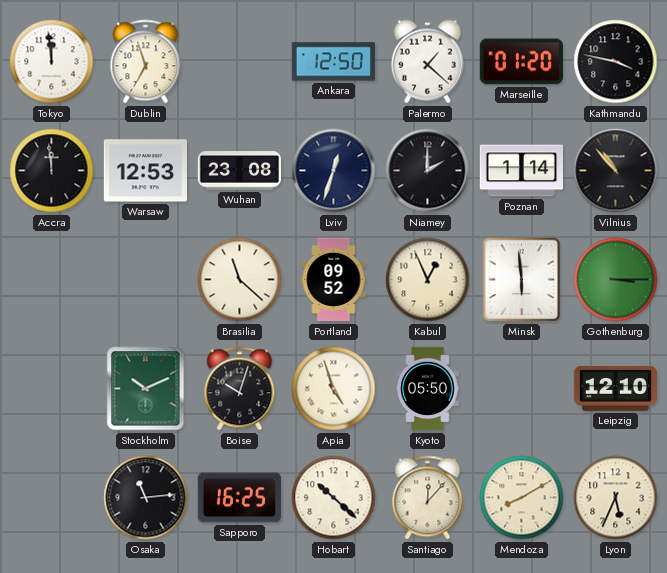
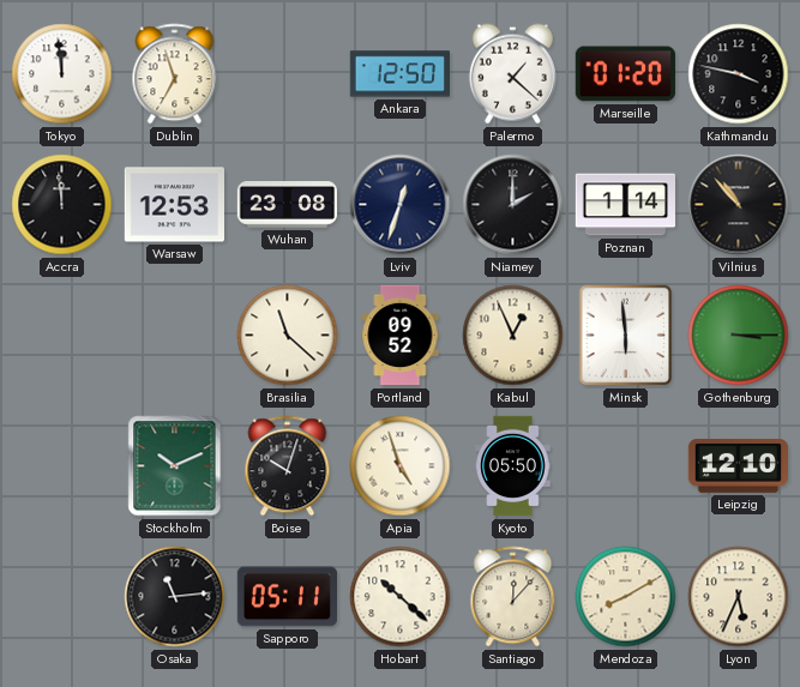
Sapporo: 16:25 -> 05:11
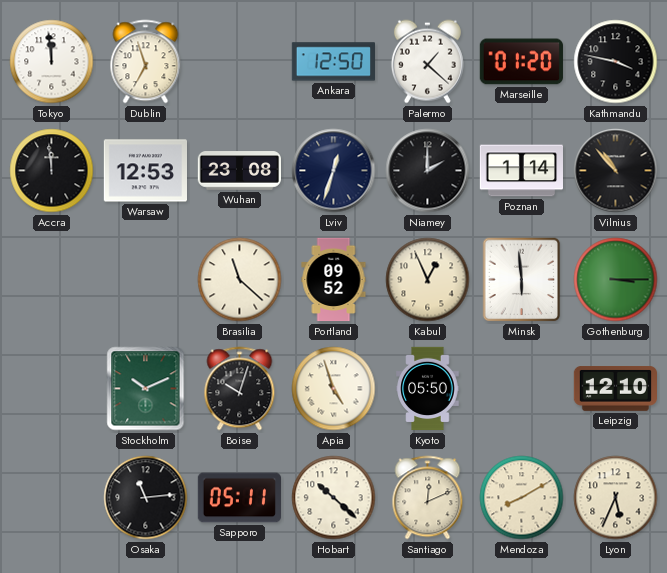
Santiago: 12:07 -> 12:11
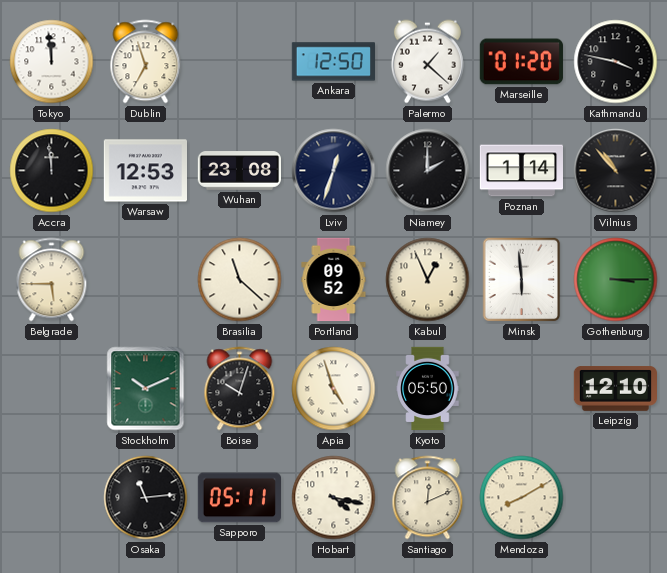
Belgrade: none -> 5:45
Hobart: 10:22 -> 4:17
Lyon: 5:34 -> none
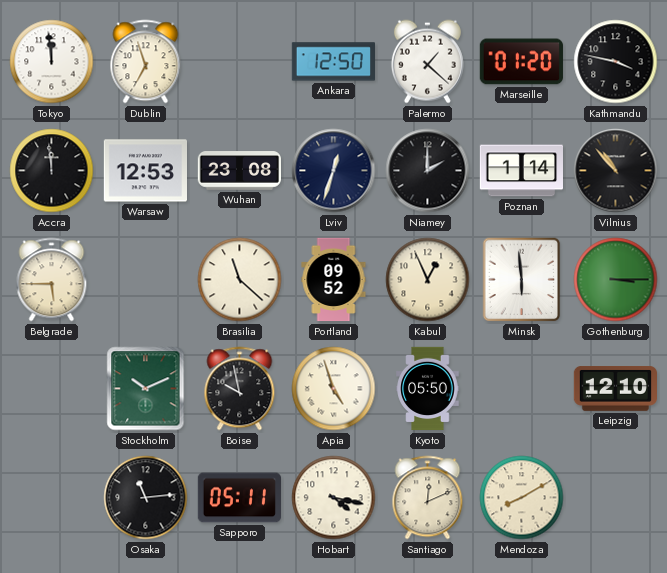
Boise: 10:03 -> 9:58
